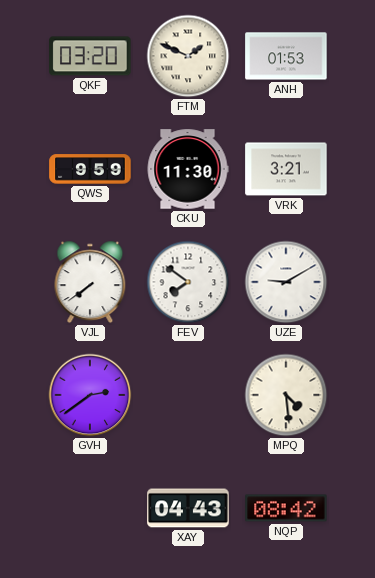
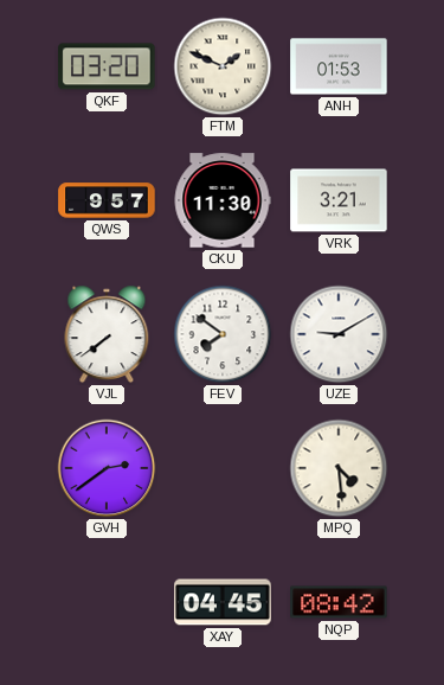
QWS: 9:59 -> 9:57
XAY: 04:43 -> 04:45
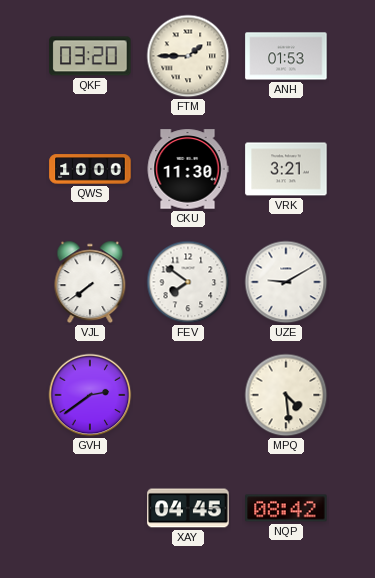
FTM: 1:49 -> 1:45
QWS: 9:57 -> 10:00
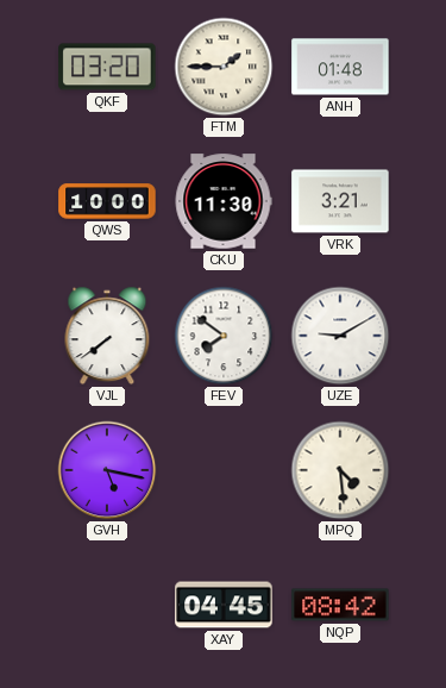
ANH: 01:53 -> 01:48
GVH: 2:39 -> 5:17
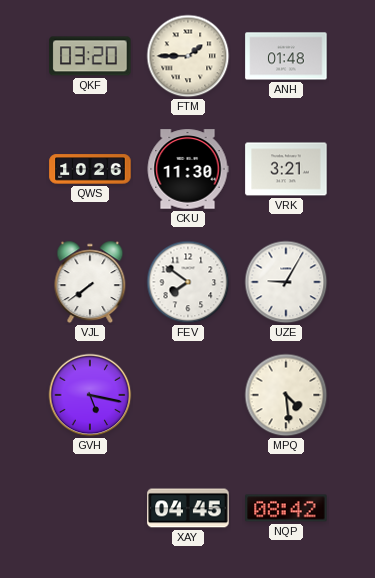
QWS: 10:00 -> 10:26
UZE: 9:10 -> 9:05
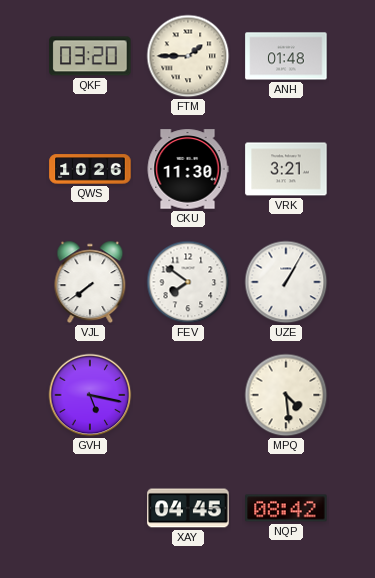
UZE: 9:05 -> 1:05
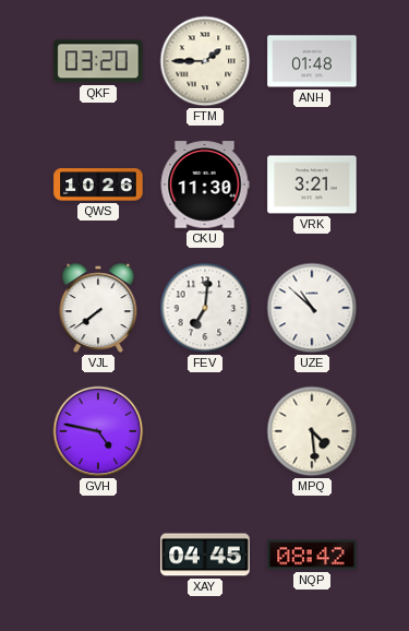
FEV: 7:51 -> 7:01
UZE: 1:05 -> 10:52
GVH: 5:17 -> 4:47
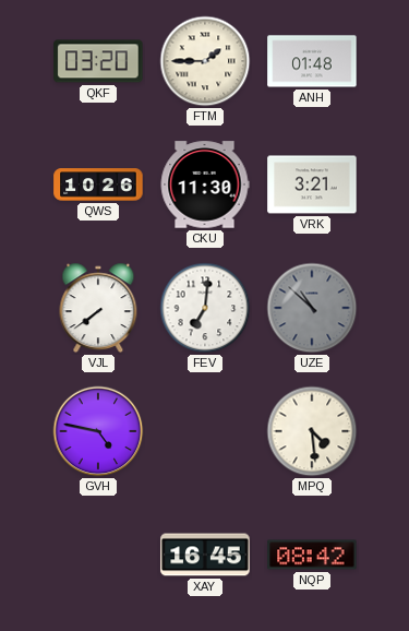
UZE dial: white -> grey
XAY: 04:45 -> 16:45
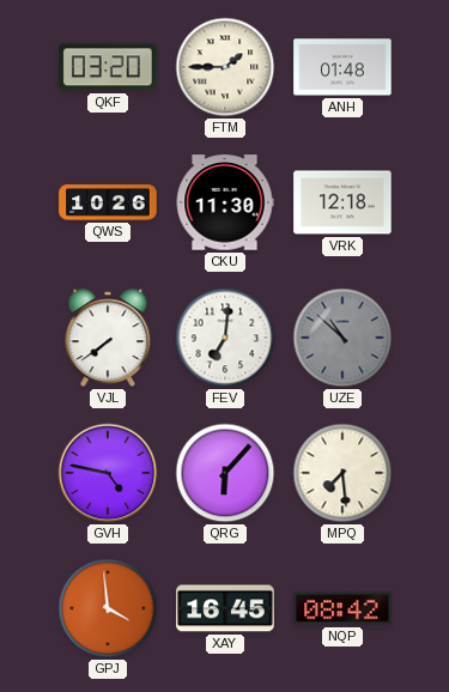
VRK: 3:21 -> 12:18
QRG: none -> 6:07
MPQ: 4:29 -> 7:29
GPJ: none -> 3:59
